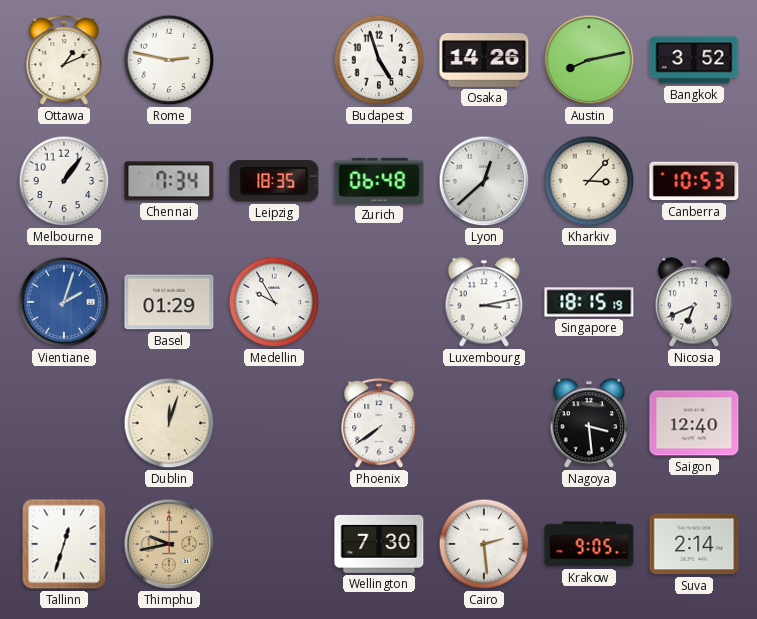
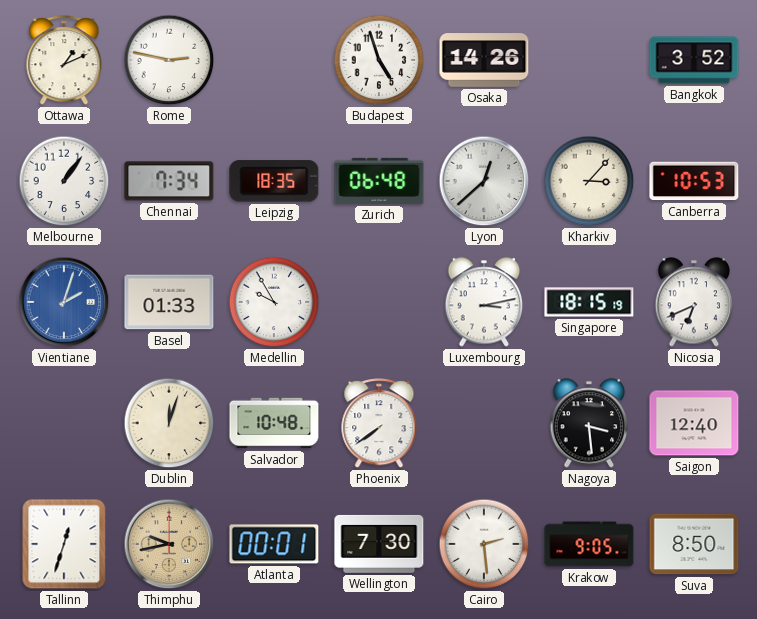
Austin: 8:13 -> none
Basel: 01:29 -> 01:33
Salvador: none -> 10:48
Atlanta: none -> 00:01
Suva: 2:14 -> 8:50
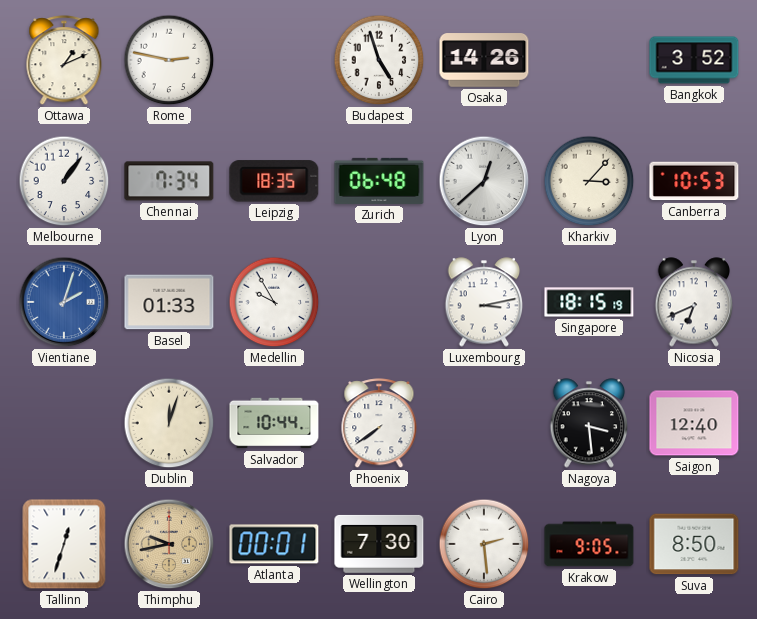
Salvador: 10:48 -> 10:44
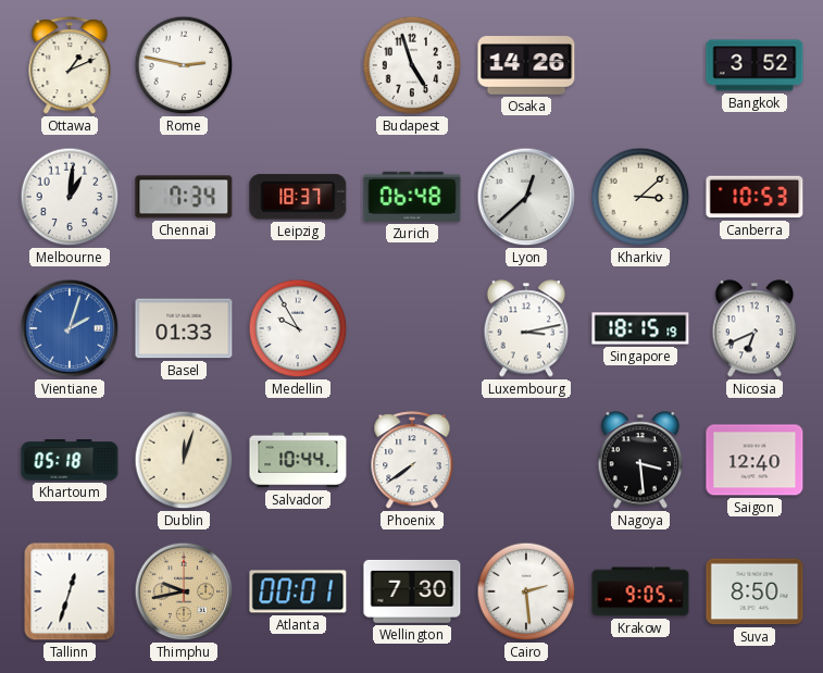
Melbourne: 1:06 -> 1:01
Leipzig: 18:35 -> 18:37
Kharkiv: 3:07 -> 3:08
Khartoum: none -> 05:18
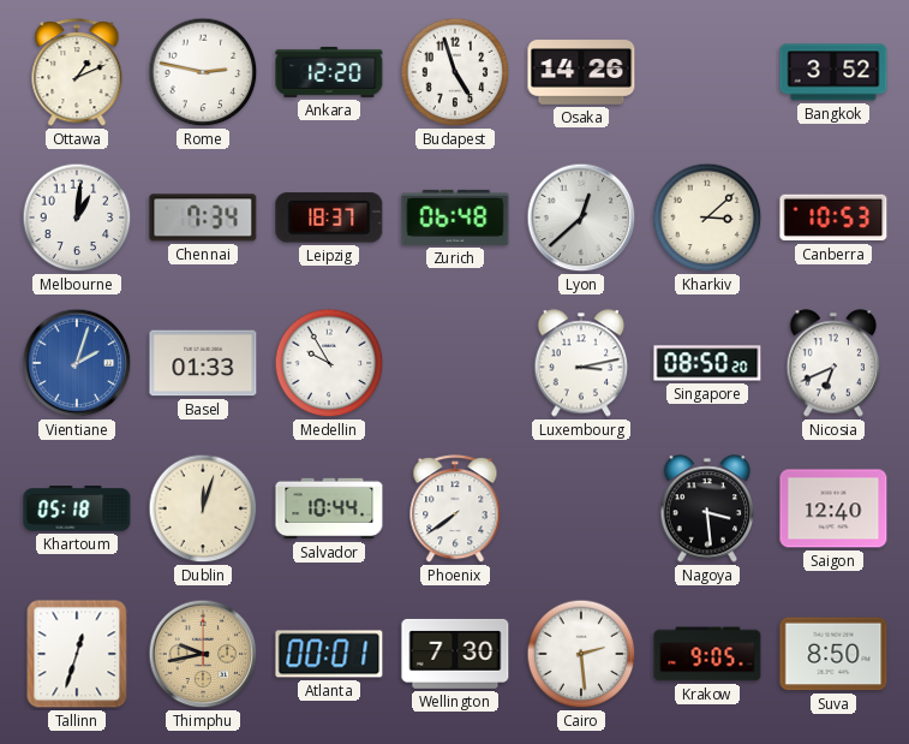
Ankara: none -> 12:20
Singapore: 18:15 -> 08:50
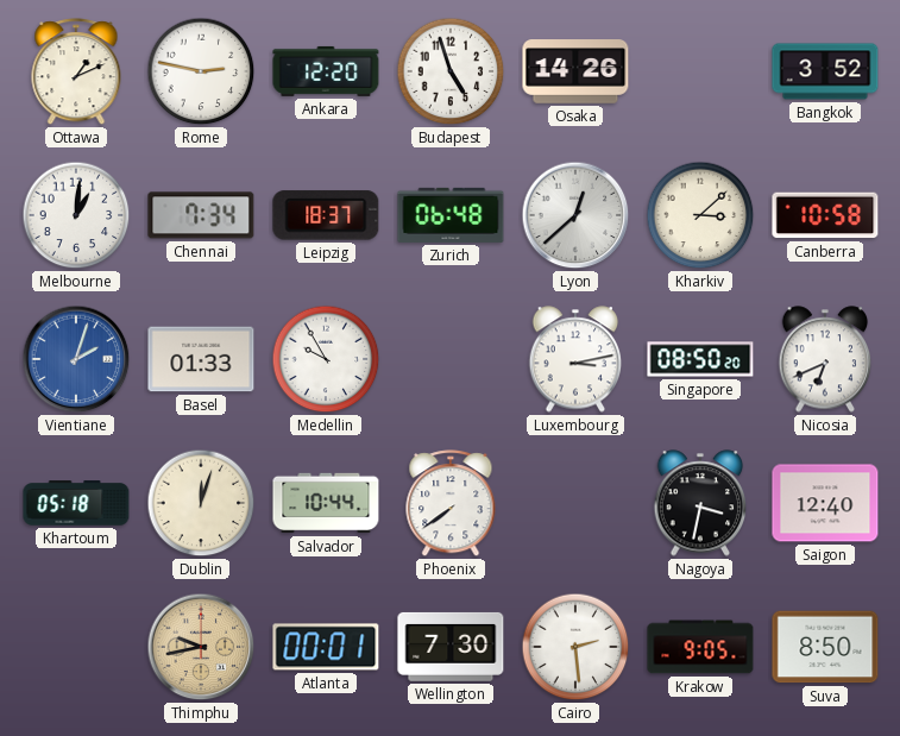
Canberra: 10:53 -> 10:58
Nagoya: 3:29 -> 3:32
Tallinn: 12:33 -> none
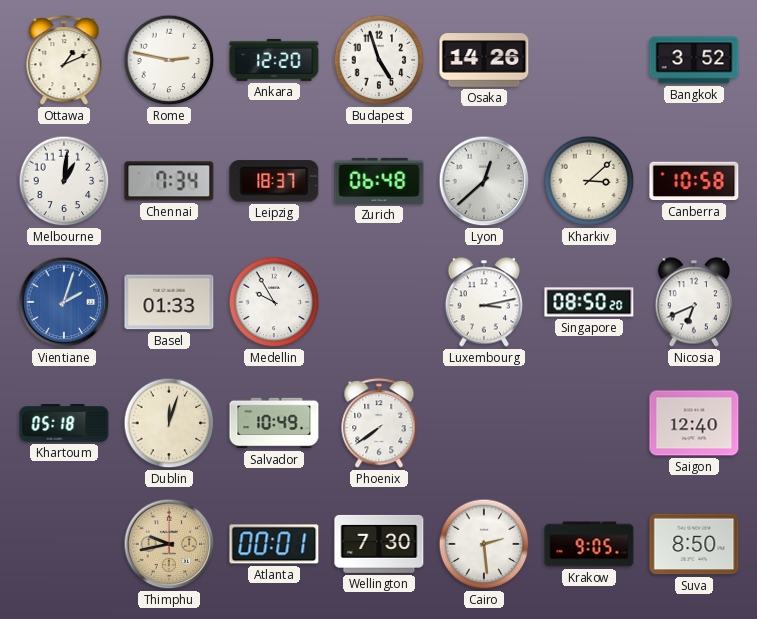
Salvador: 10:44 -> 10:49
Nagoya: 3:32 -> none
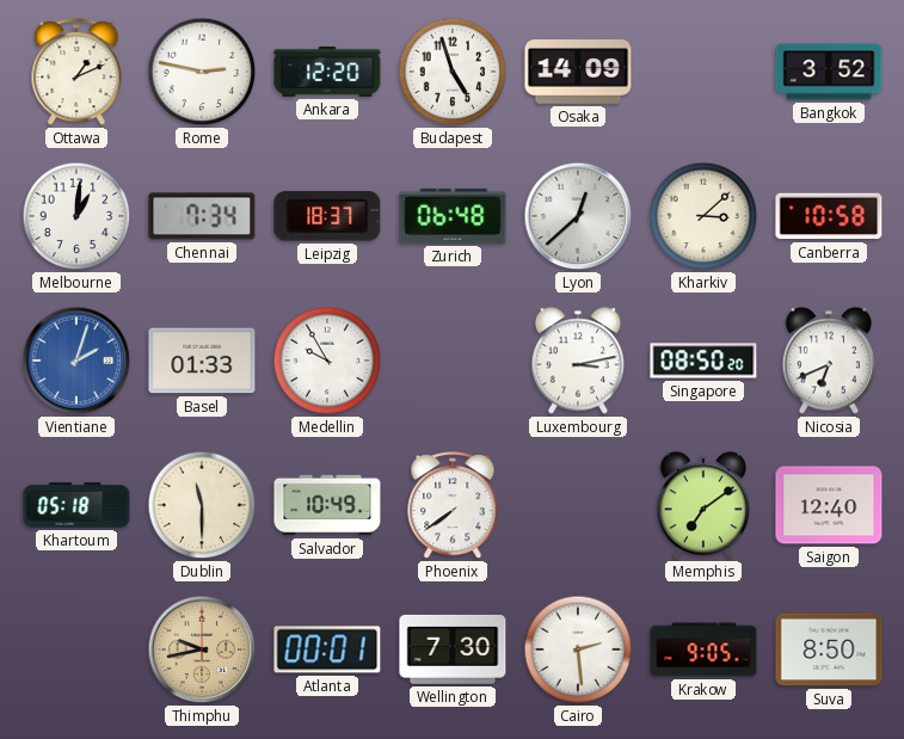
Osaka: 14:26 -> 14:09
Dublin: 12:03 -> 11:30
Memphis: none -> 7:09
